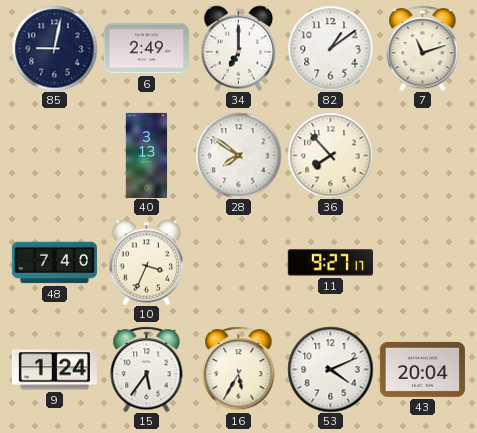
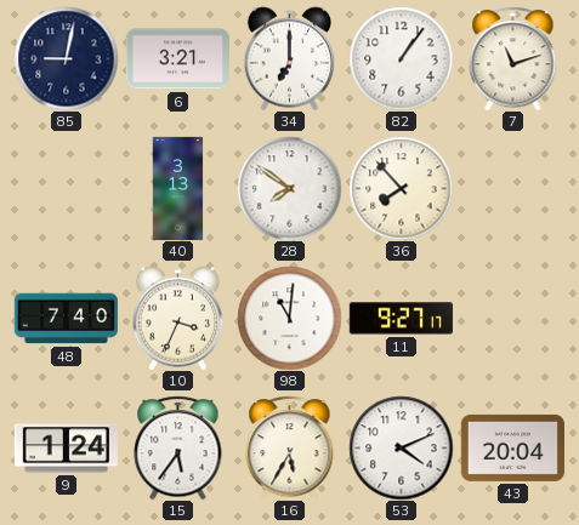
6: 2:49 -> 3:21
82: 1:09 -> 1:06
98: none -> 11:01
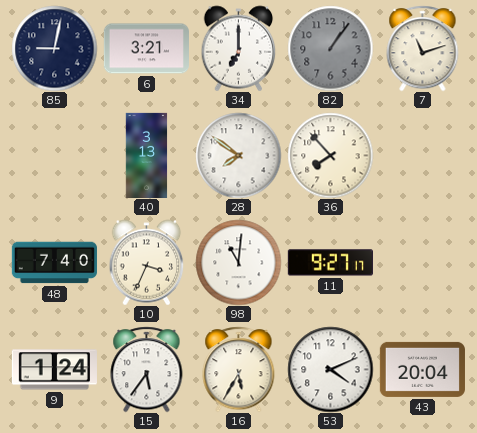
82 dial: white -> grey
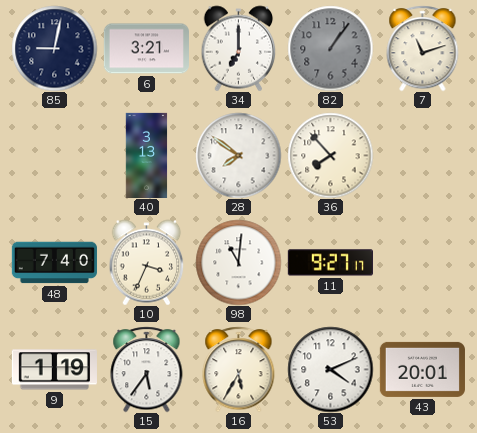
9: 1:24 -> 1:19
43: 20:04 -> 20:01
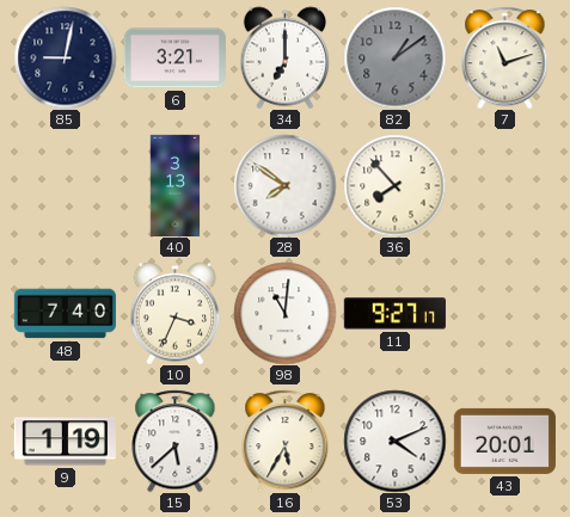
82: 1:06 -> 1:09
15: 5:36 -> 5:38
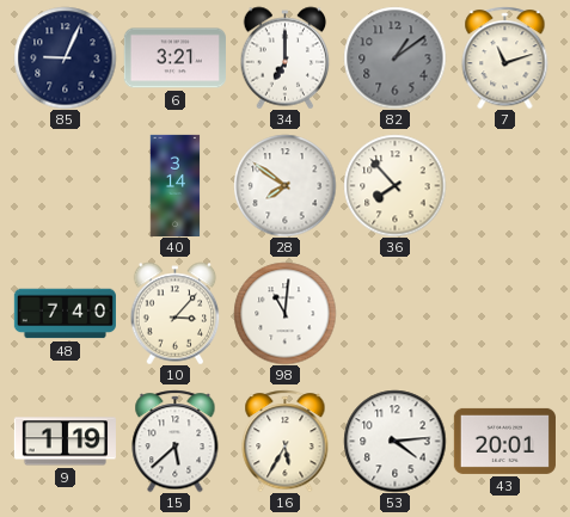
85: 9:02 -> 9:04
40: 3:13 -> 3:14
10: 3:34 -> 3:07
11: 9:27 -> none
53: 4:11 -> 4:14
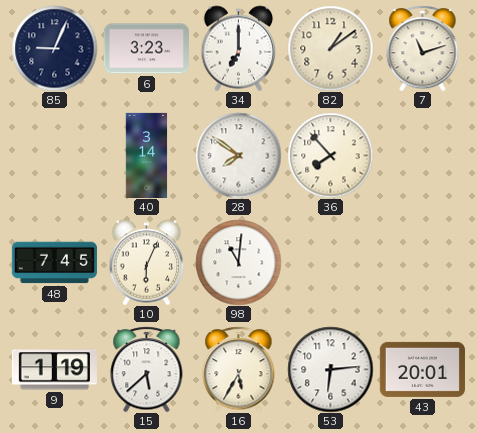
6: 3:21 -> 3:23
82 dial: grey -> cream
48: 7:40 -> 7:45
10: 3:07 -> 6:04
53: 4:14 -> 6:14
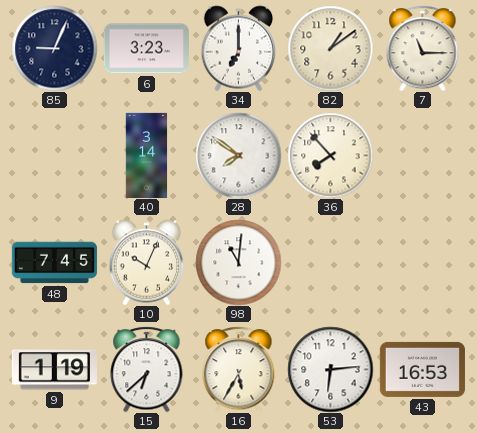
7: 11:12 -> 11:15
10: 6:04 -> 10:04
15: 5:38 -> 6:38
43: 20:01 -> 16:53
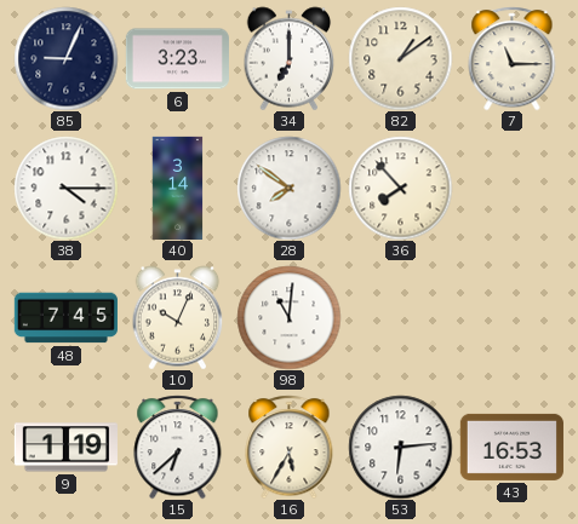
38: none -> 4:15
